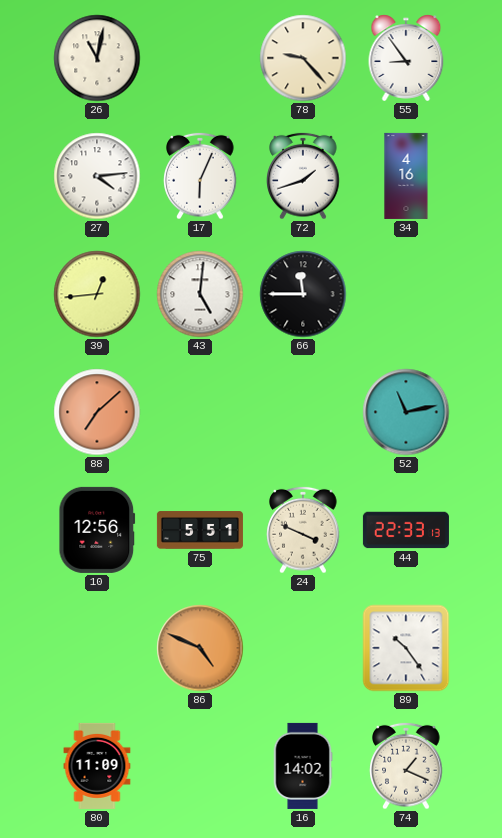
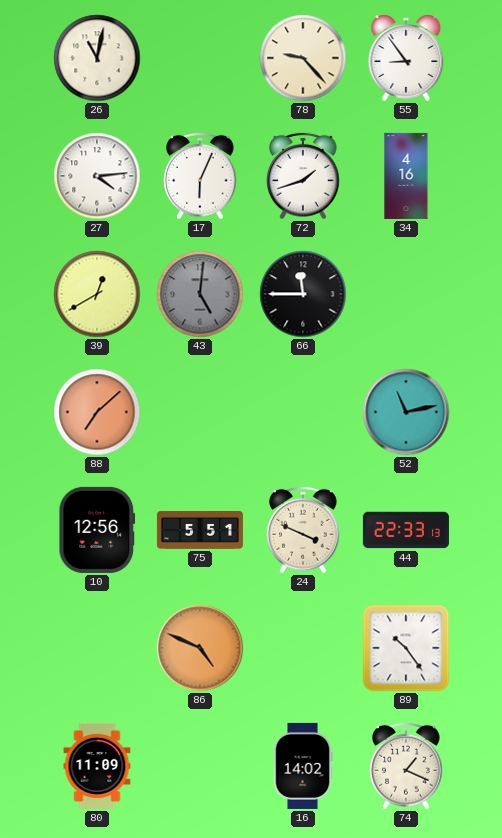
39: 12:44 -> 12:40
43 dial: white -> grey
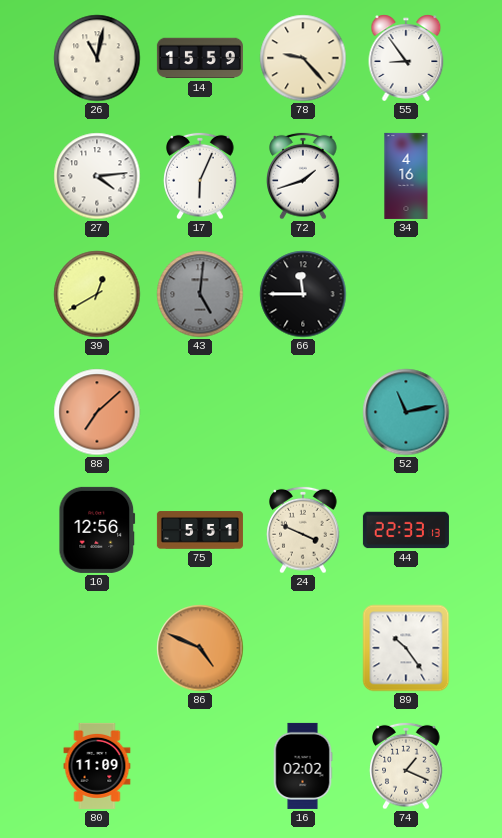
14: none -> 15:59
16: 14:02 -> 02:02
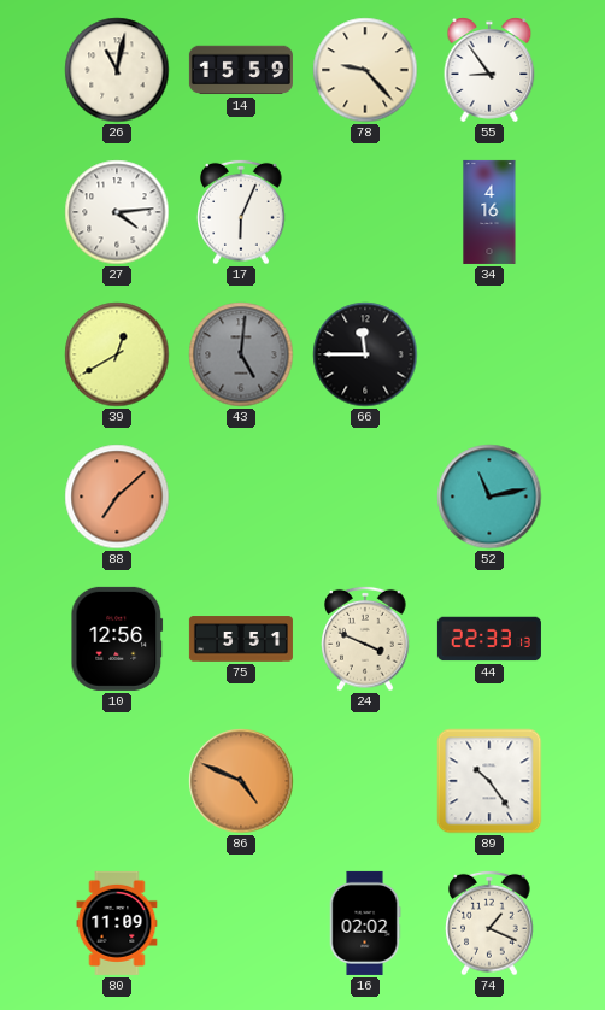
72: 1:42 -> none
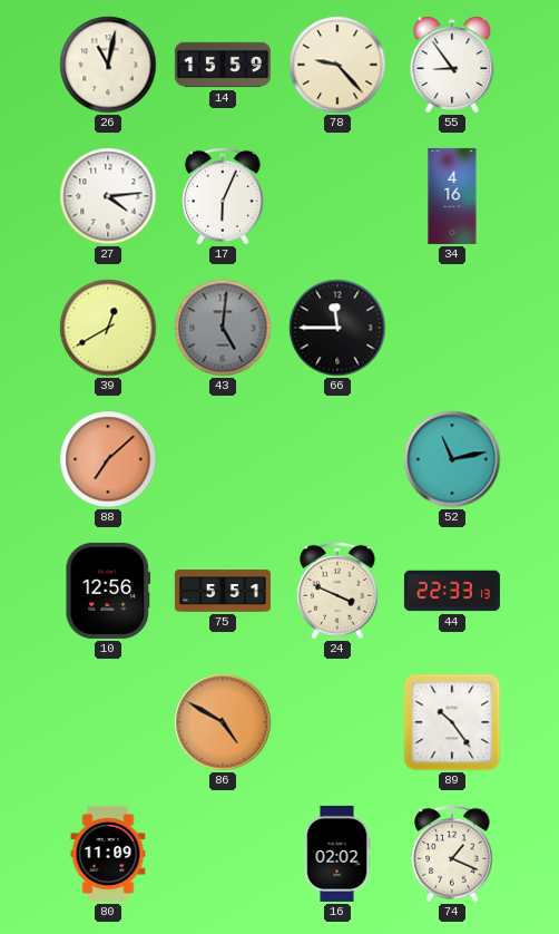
86: 4:49 -> 4:50
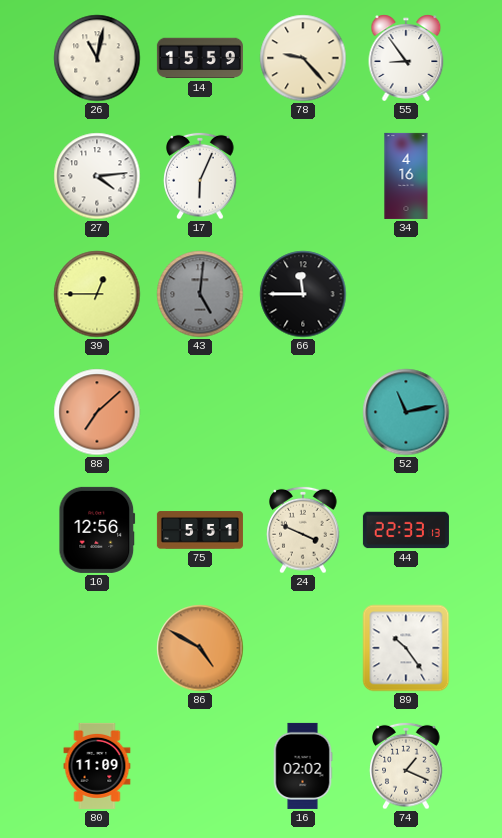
39: 12:40 -> 12:45
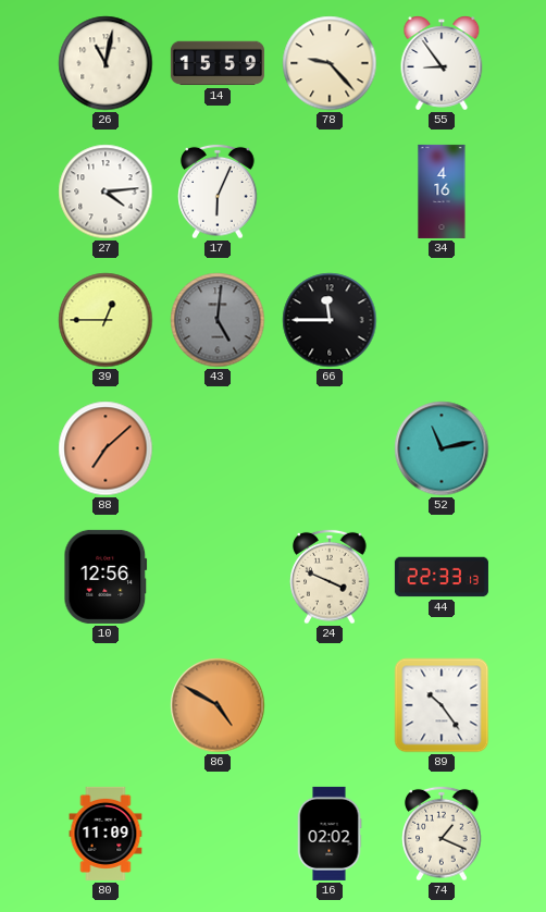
75: 5:51 -> none
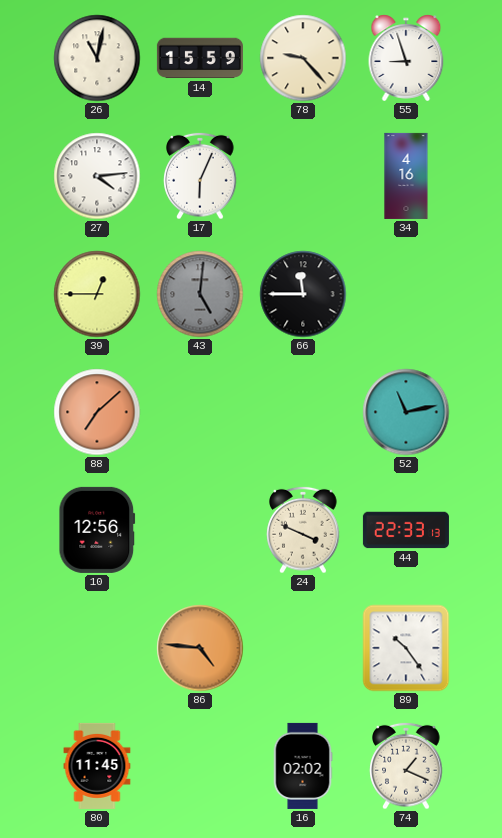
55: 8:54 -> 8:57
86: 4:50 -> 4:46
80: 11:09 -> 11:45
